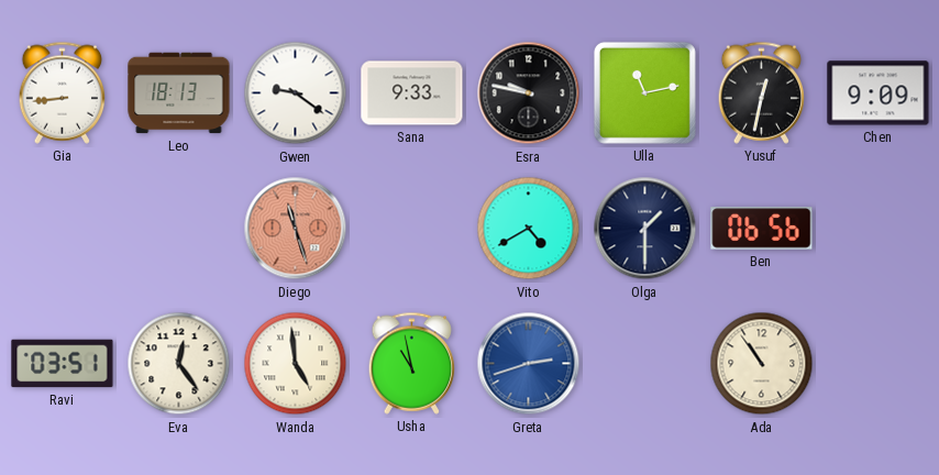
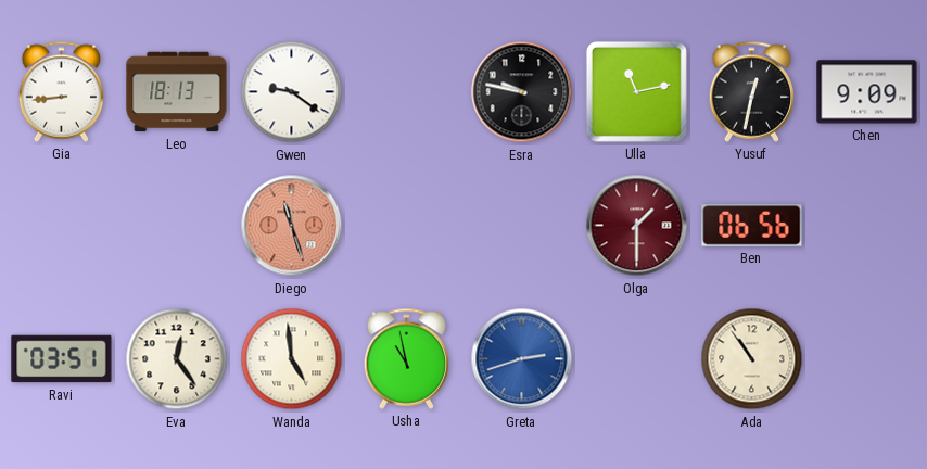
Sana: 9:33 -> none
Vito: 4:40 -> none
Olga dial: navy -> burgundy
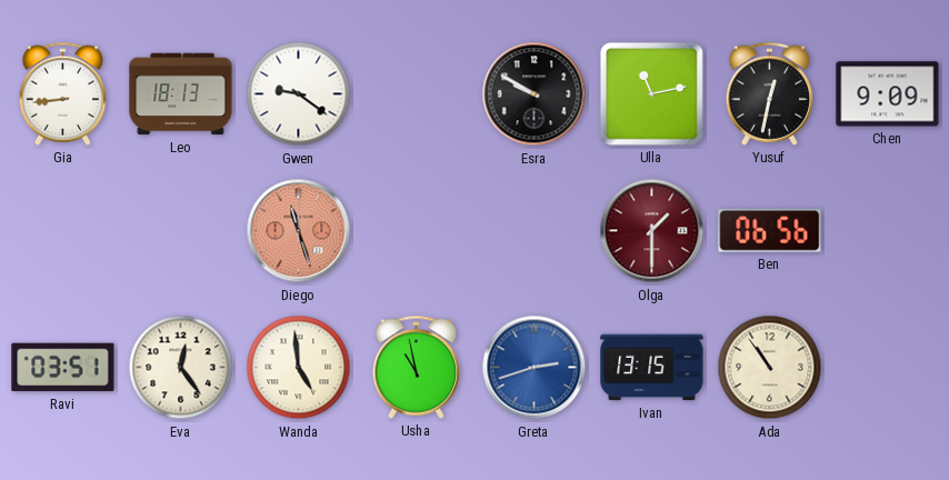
Esra: 9:47 -> 9:50
Ivan: none -> 13:15
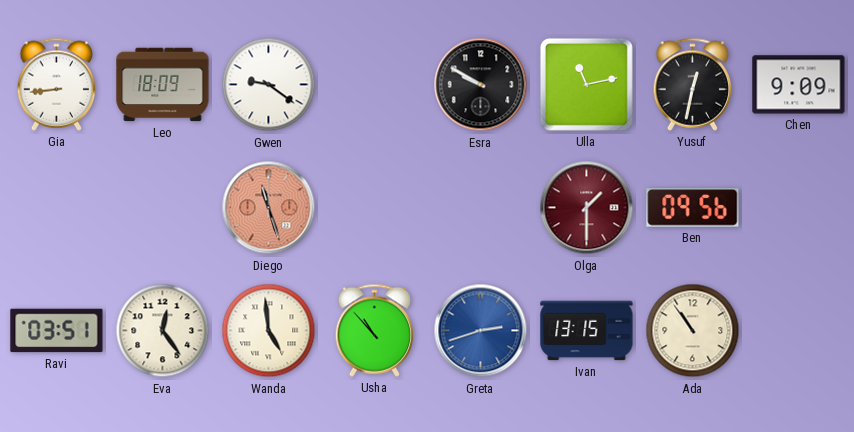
Leo: 18:13 -> 18:09
Ben: 06:56 -> 09:56
Usha: 10:58 -> 10:53
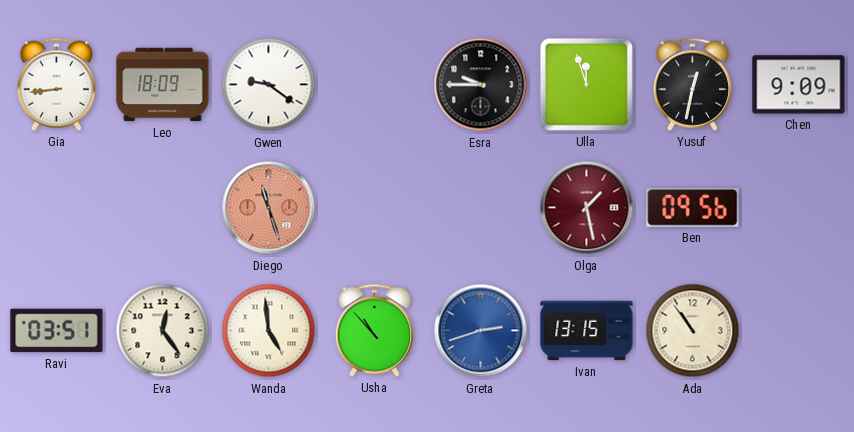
Esra: 9:50 -> 9:45
Ulla: 11:13 -> 11:57
Olga: 1:30 -> 1:28
